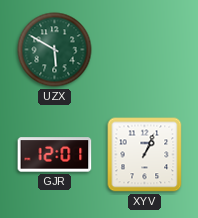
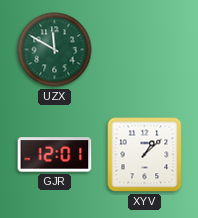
UZX: 5:50 -> 11:50
XYV: 1:04 -> 1:08
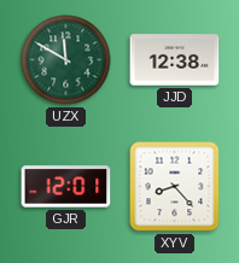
JJD: none -> 12:38
XYV: 1:08 -> 8:23
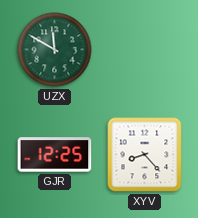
JJD: 12:38 -> none
GJR: 12:01 -> 12:25
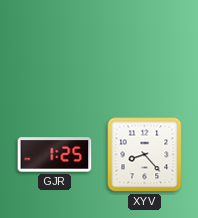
UZX: 11:50 -> none
GJR: 12:25 -> 1:25
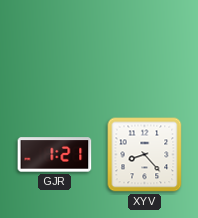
GJR: 1:25 -> 1:21
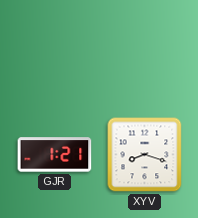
XYV: 8:23 -> 8:18
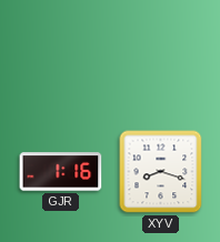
GJR: 1:21 -> 1:16
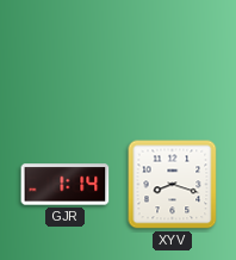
GJR: 1:16 -> 1:14
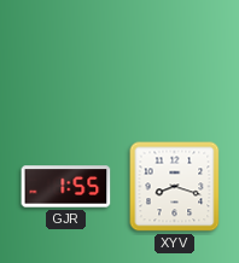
GJR: 1:14 -> 1:55
